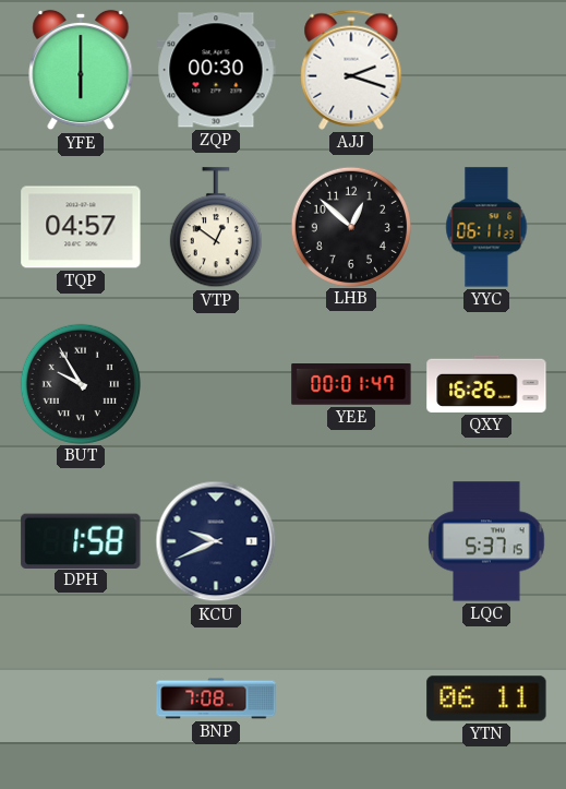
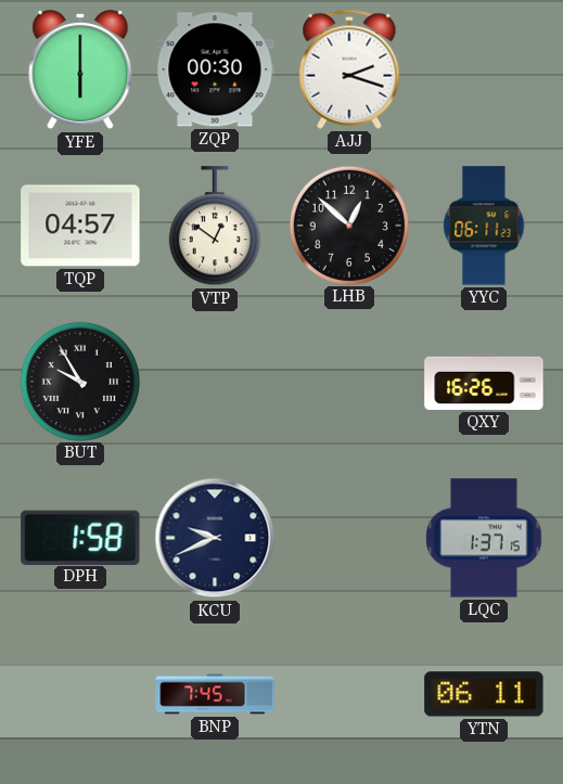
YEE: 00:01 -> none
LQC: 5:37 -> 1:37
BNP: 7:08 -> 7:45
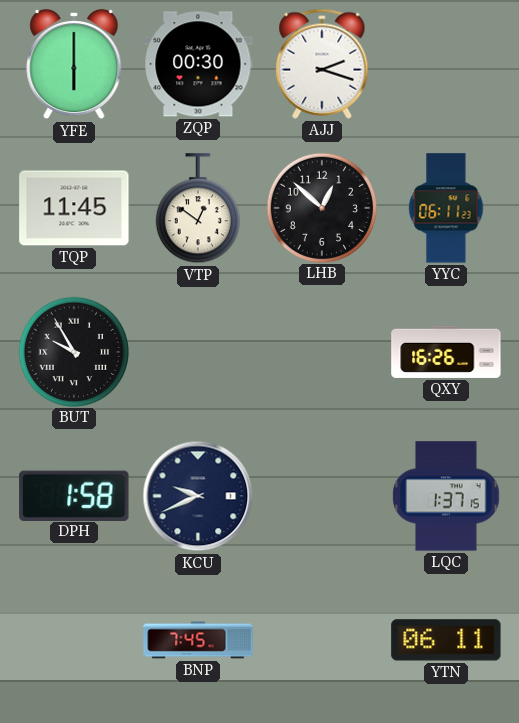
TQP: 04:57 -> 11:45
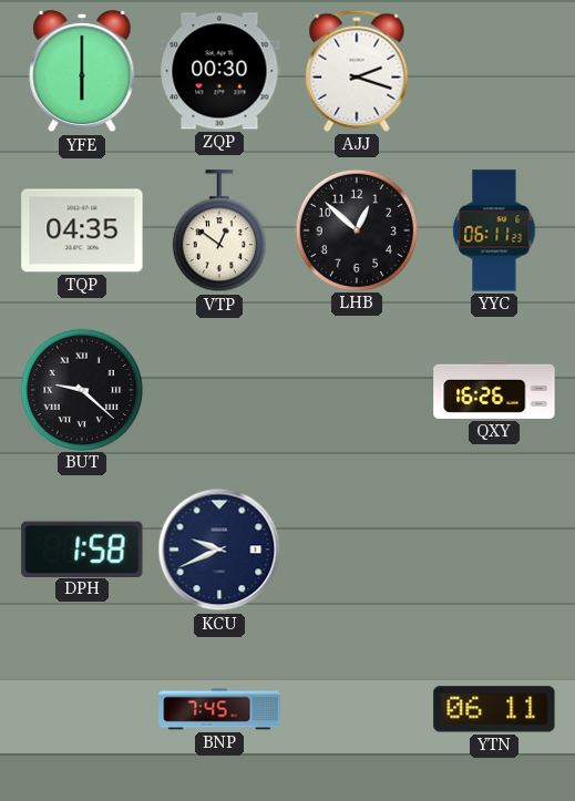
TQP: 11:45 -> 04:35
BUT: 9:55 -> 9:22
LQC: 1:37 -> none
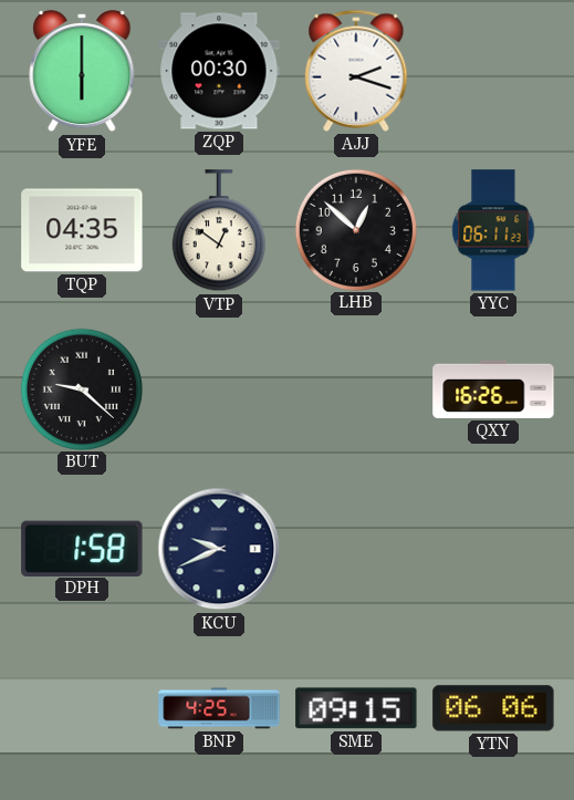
BNP: 7:45 -> 4:25
SME: none -> 09:15
YTN: 06:11 -> 06:06
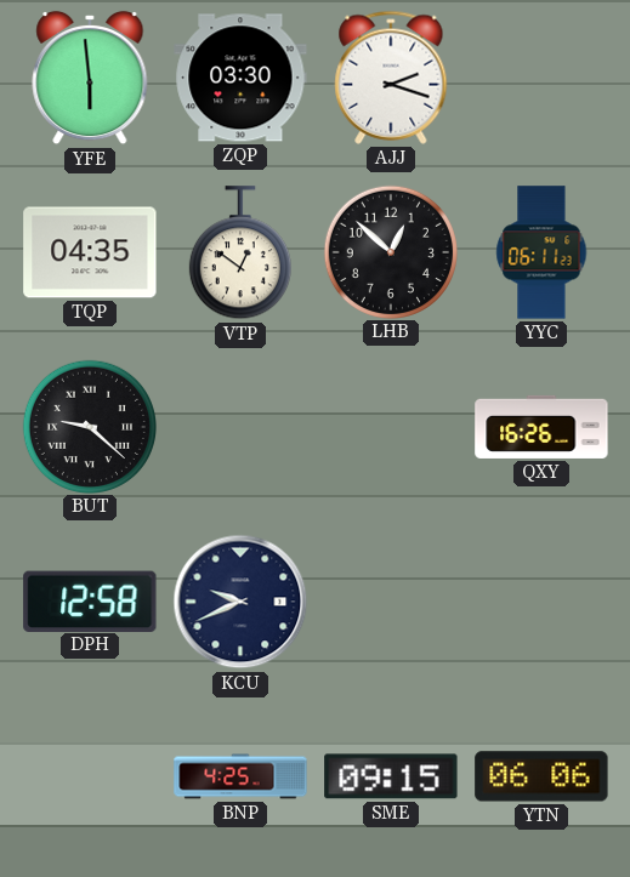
YFE: 6:00 -> 5:59
ZQP: 00:30 -> 03:30
DPH: 1:58 -> 12:58
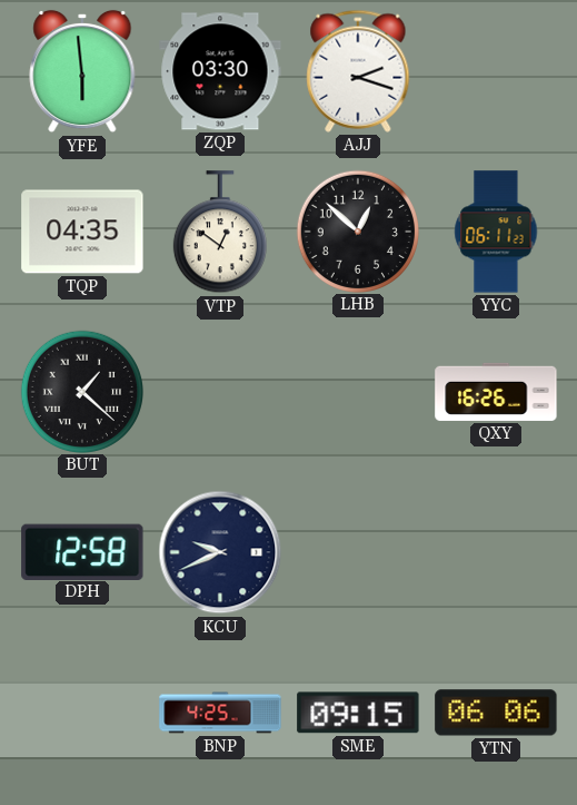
BUT: 9:22 -> 1:22
